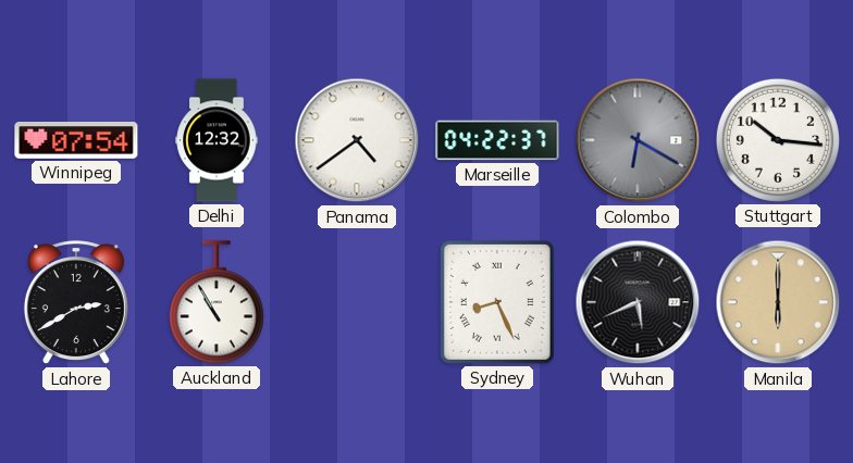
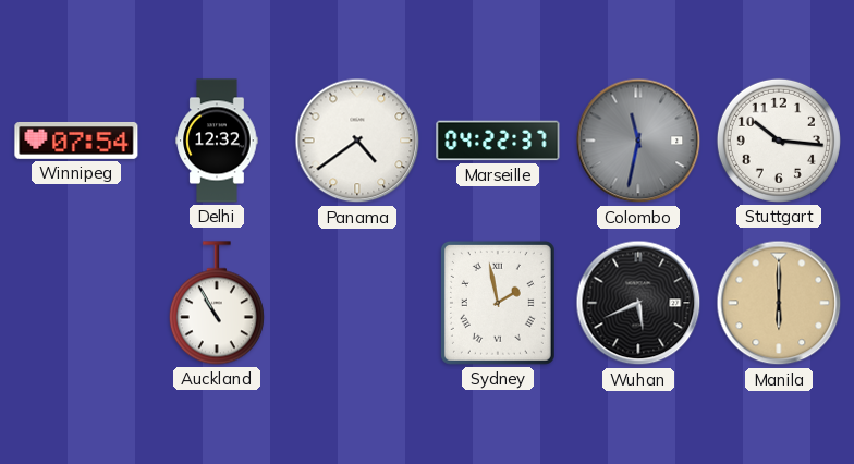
Colombo: 6:20 -> 11:32
Lahore: 2:40 -> none
Sydney: 8:26 -> 1:58
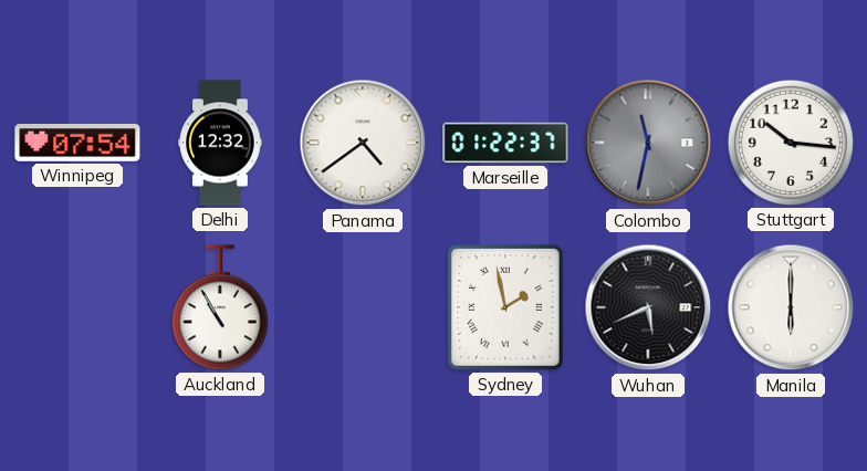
Marseille: 04:22 -> 01:22
Manila dial: champagne -> white
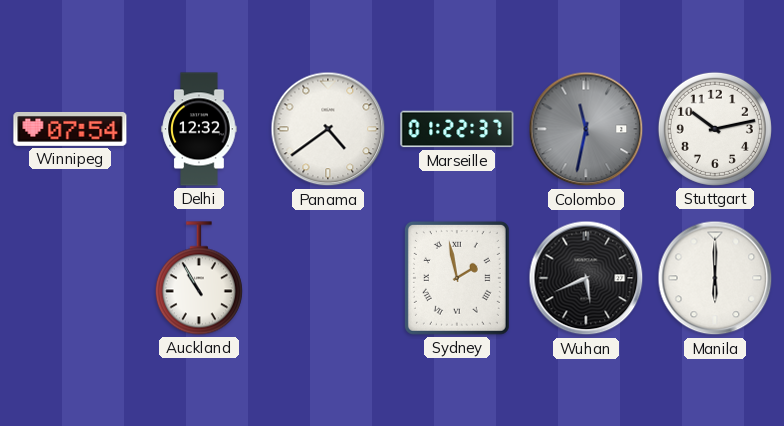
Stuttgart: 10:16 -> 10:13
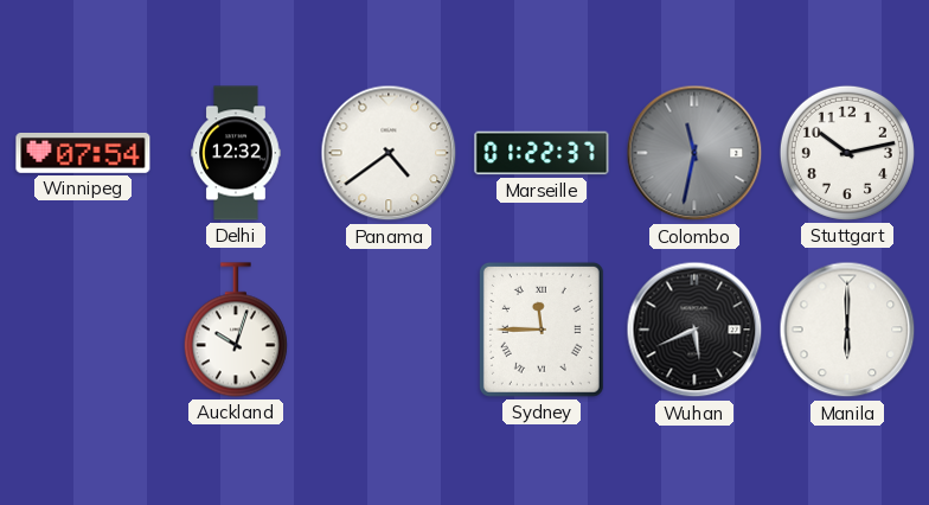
Auckland: 10:55 -> 10:03
Sydney: 1:58 -> 11:45
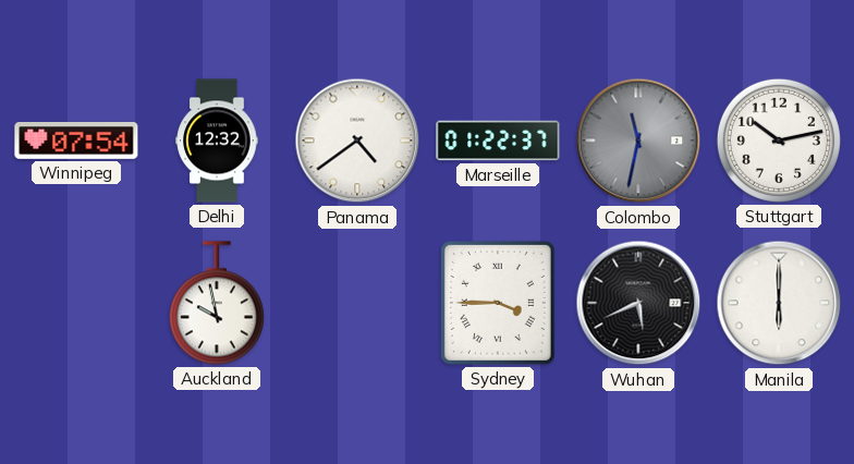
Auckland: 10:03 -> 9:58
Sydney: 11:45 -> 3:45
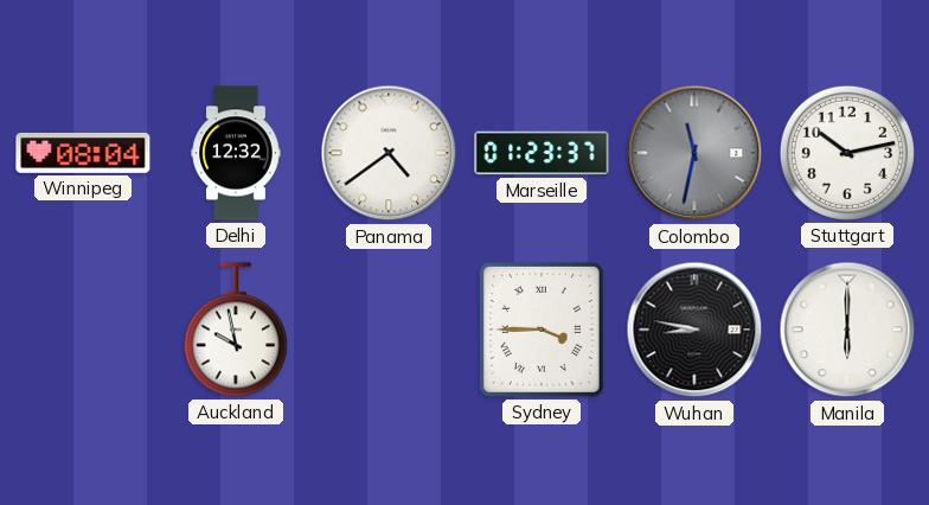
Winnipeg: 07:54 -> 08:04
Marseille: 01:22 -> 01:23
Wuhan: 5:41 -> 8:47
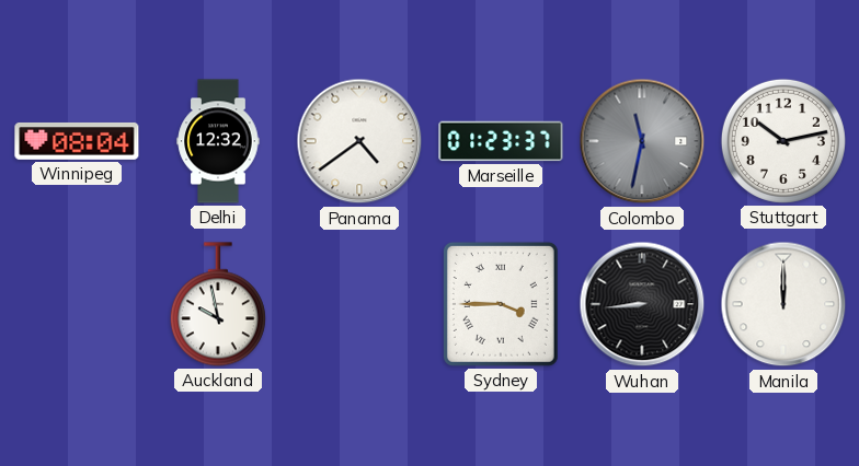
Wuhan: 8:47 -> 8:44
Manila: 6:00 -> 12:00
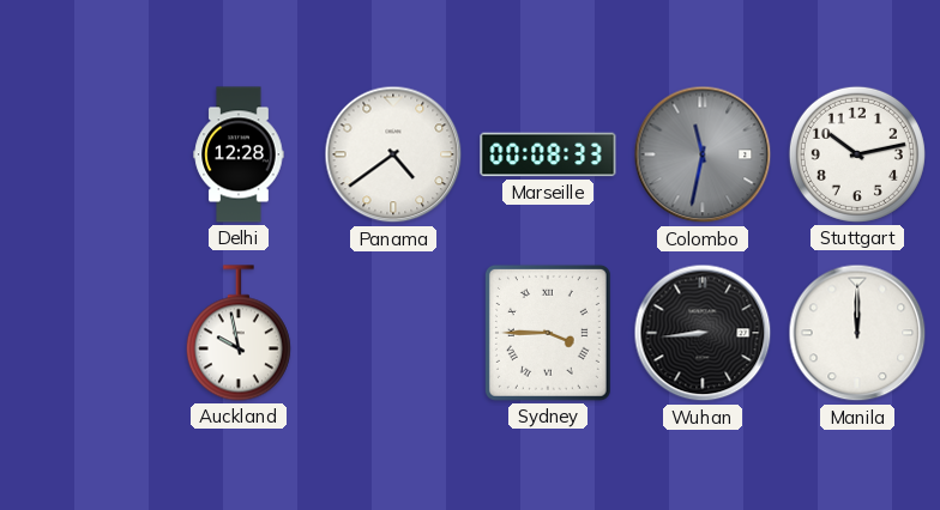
Winnipeg: 08:04 -> none
Delhi: 12:32 -> 12:28
Marseille: 01:23 -> 00:08
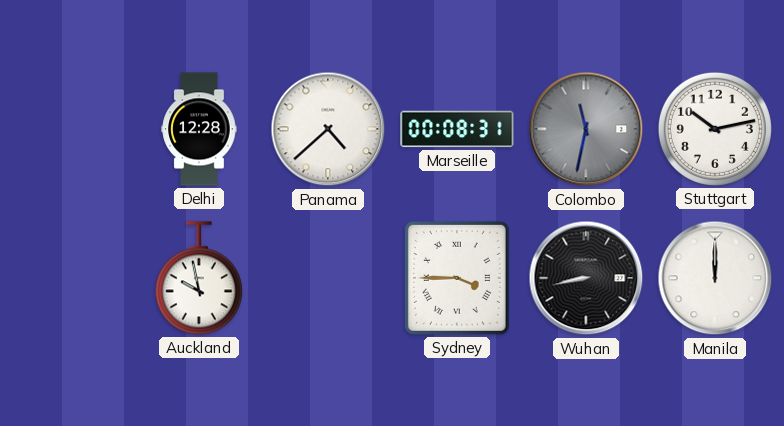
Panama: 4:39 -> 4:38
Marseille: 00:08:33 -> 00:08:31
Wuhan: 8:44 -> 8:43
